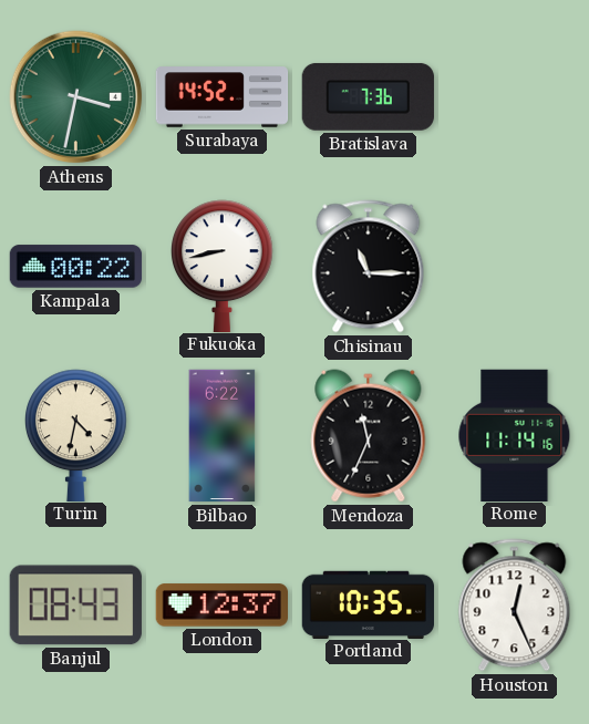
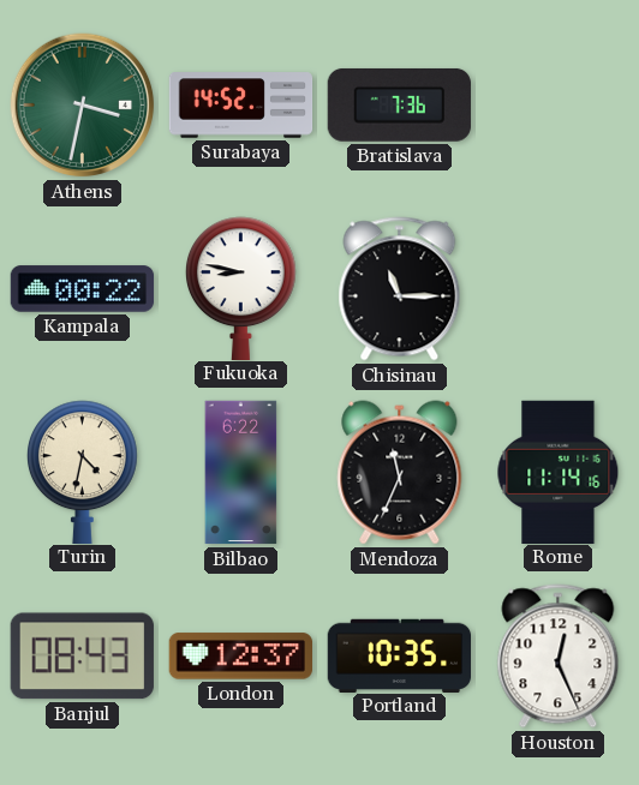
Fukuoka: 8:43 -> 8:47
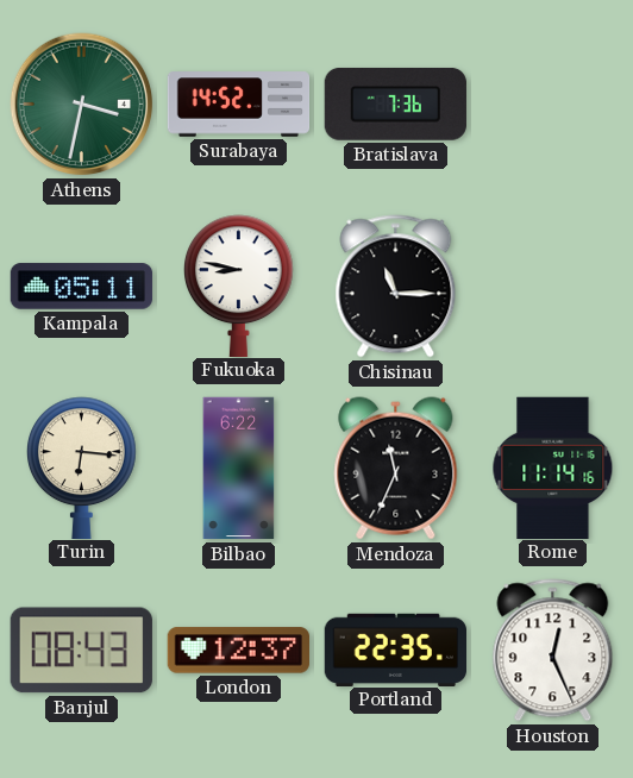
Kampala: 00:22 -> 05:11
Turin: 4:32 -> 6:16
Portland: 10:35 -> 22:35
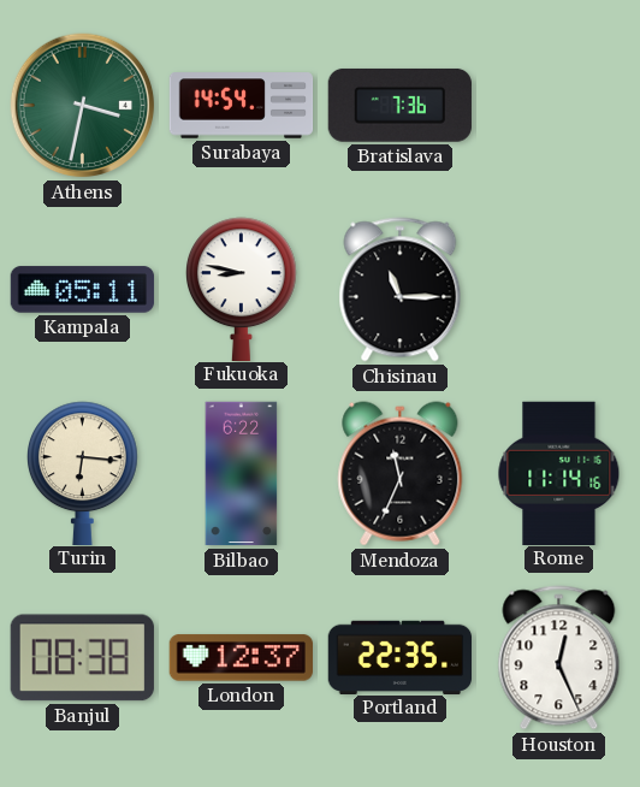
Surabaya: 14:52 -> 14:54
Banjul: 08:43 -> 08:38
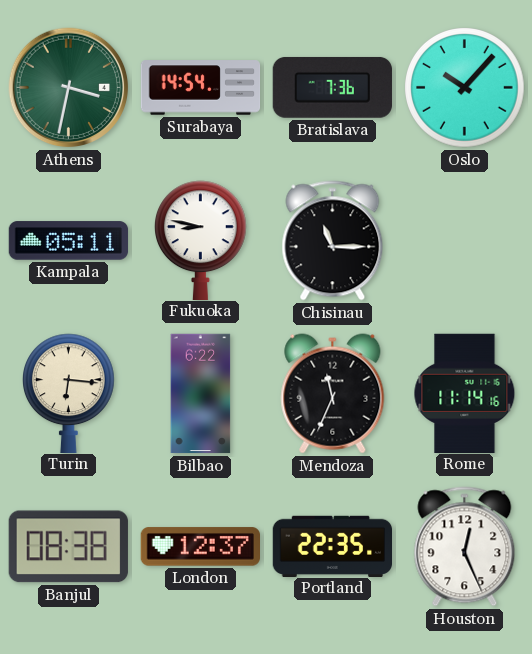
Oslo: none -> 10:07
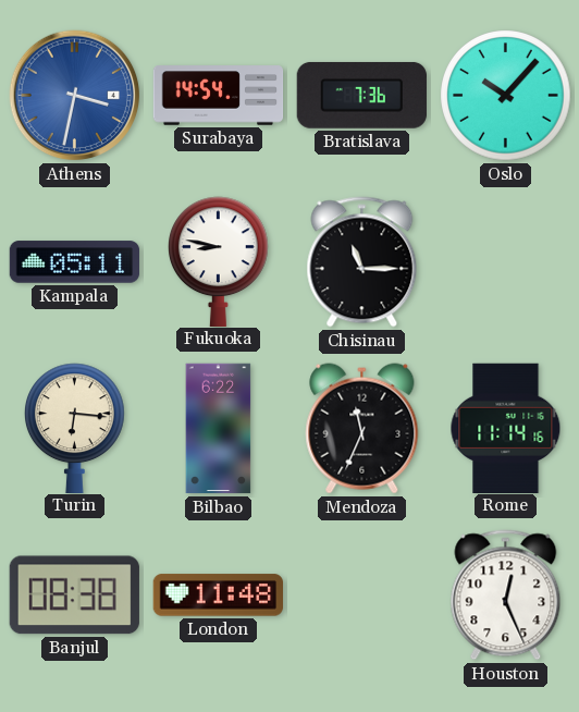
Athens dial: green -> blue
London: 12:37 -> 11:48
Portland: 22:35 -> none
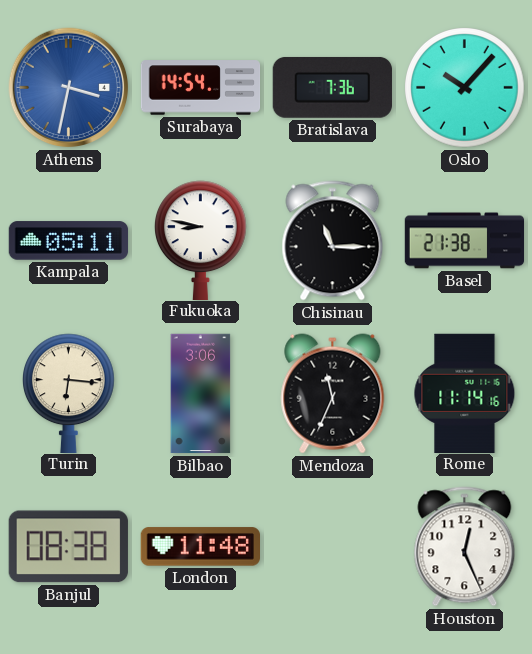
Basel: none -> 21:38
Bilbao: 6:22 -> 3:06
